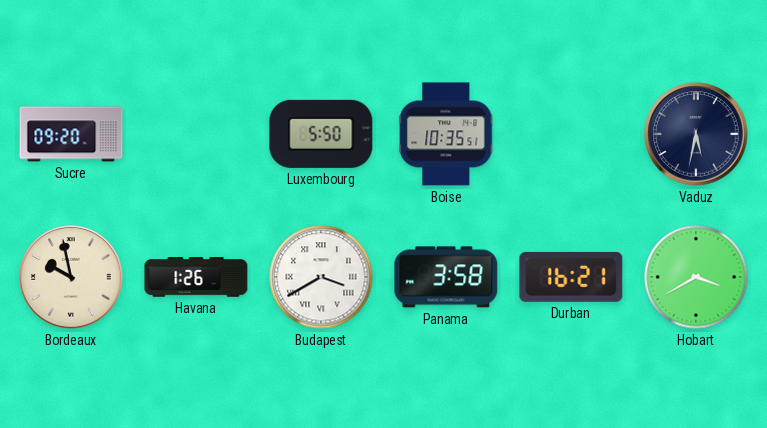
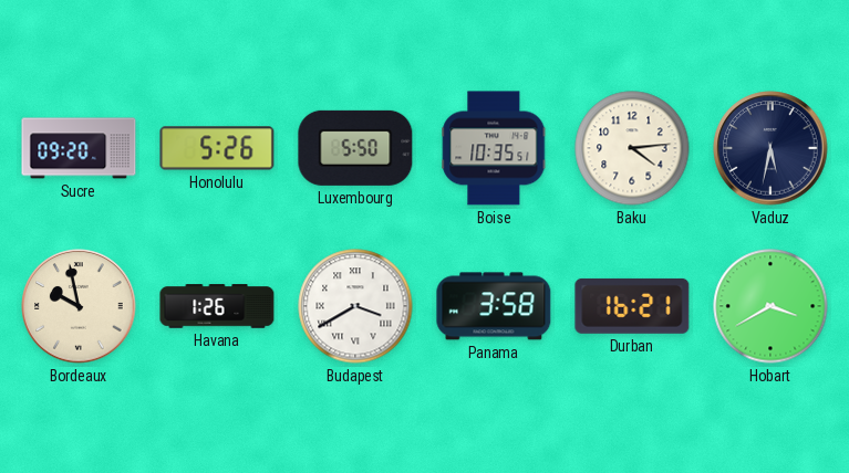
Honolulu: none -> 5:26
Baku: none -> 4:14
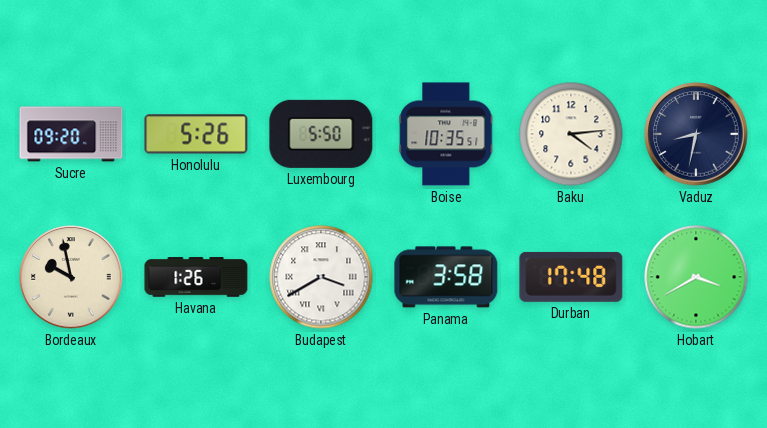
Vaduz: 5:32 -> 8:32
Durban: 16:21 -> 17:48
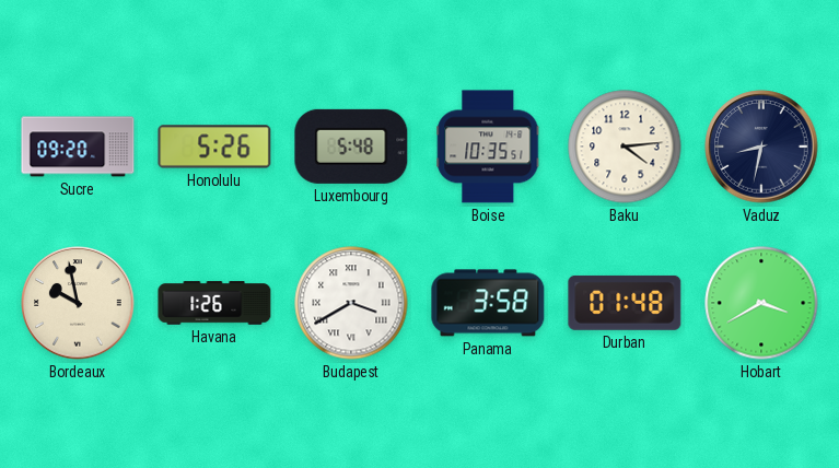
Luxembourg: 5:50 -> 5:48
Durban: 17:48 -> 01:48
